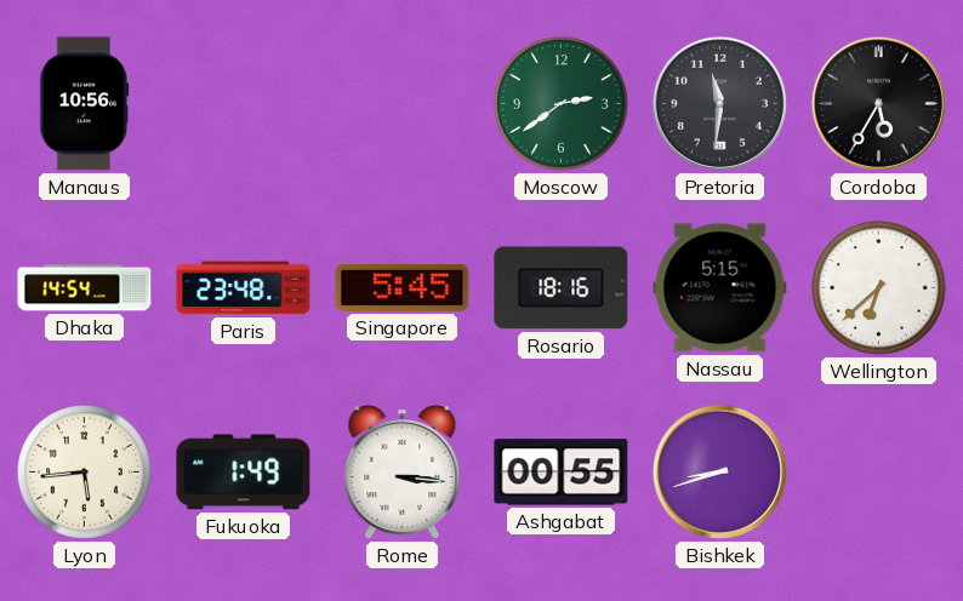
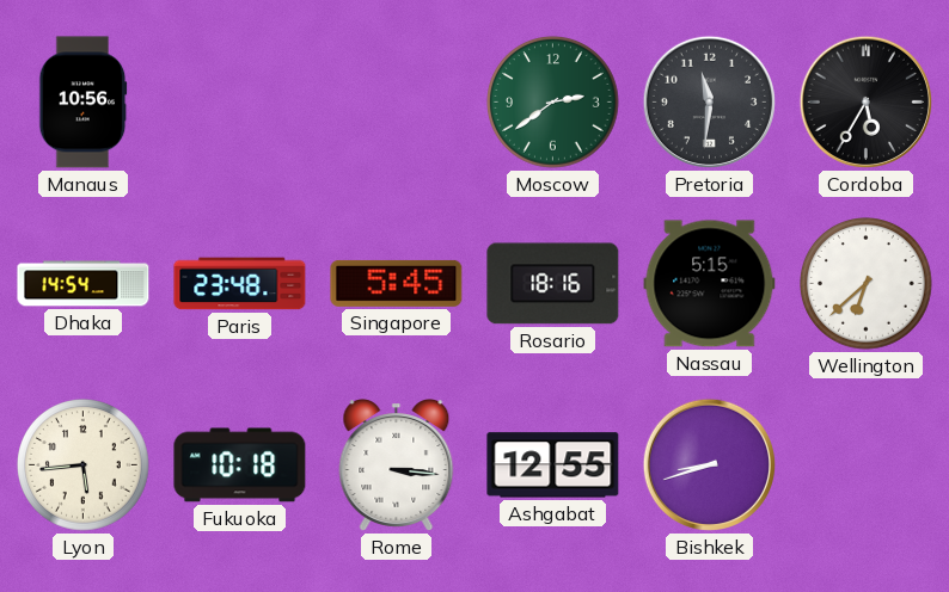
Fukuoka: 1:49 -> 10:18
Ashgabat: 00:55 -> 12:55
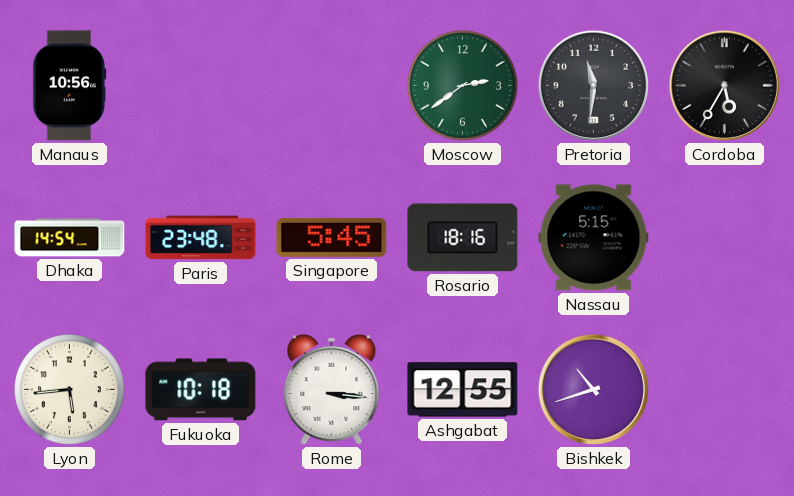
Wellington: 6:38 -> none
Bishkek: 8:42 -> 10:42
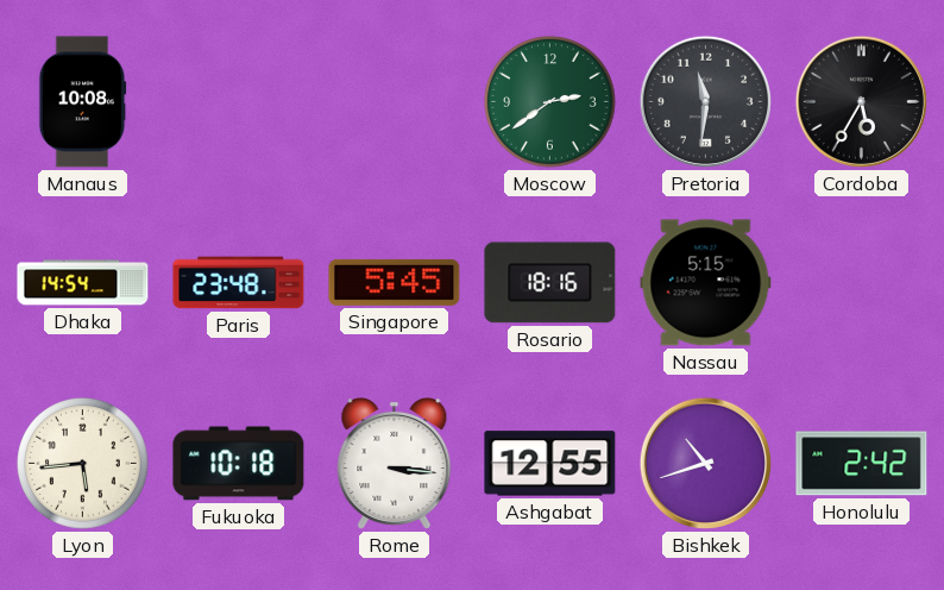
Manaus: 10:56 -> 10:08
Honolulu: none -> 2:42
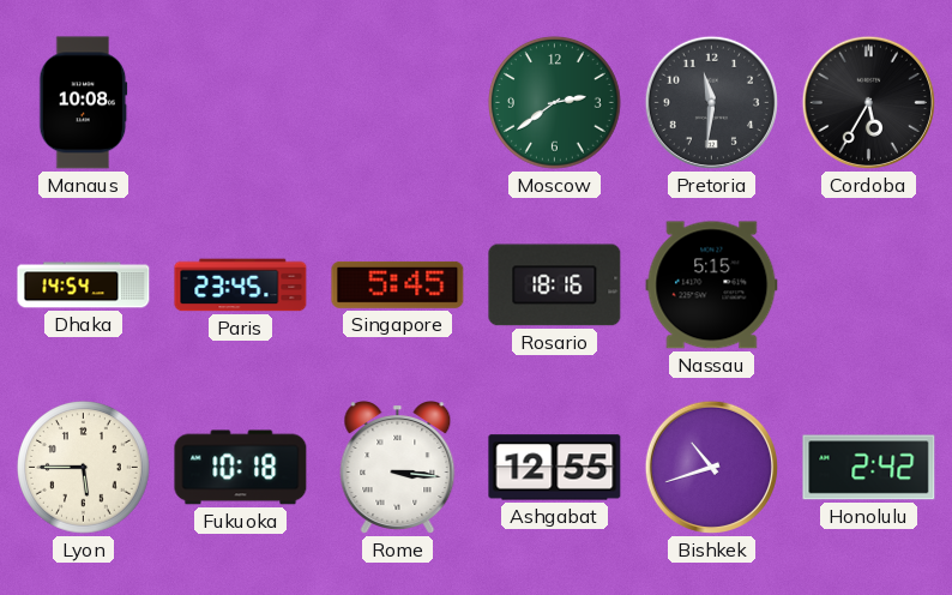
Paris: 23:48 -> 23:45
Lyon: 5:44 -> 5:45
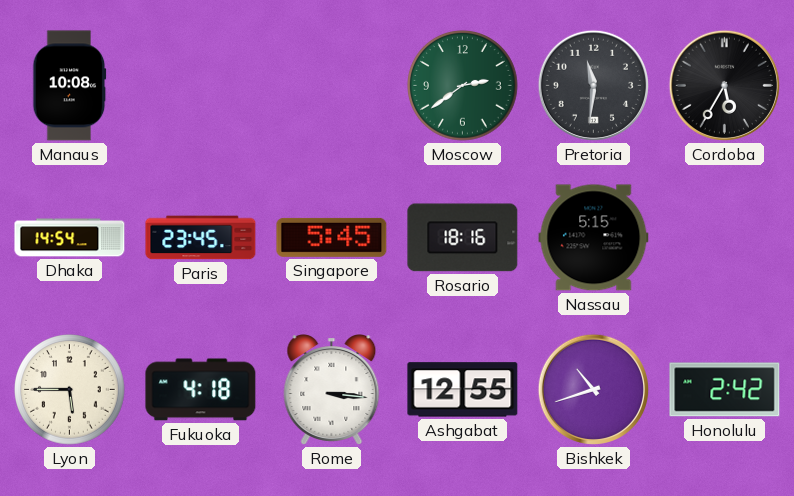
Fukuoka: 10:18 -> 4:18
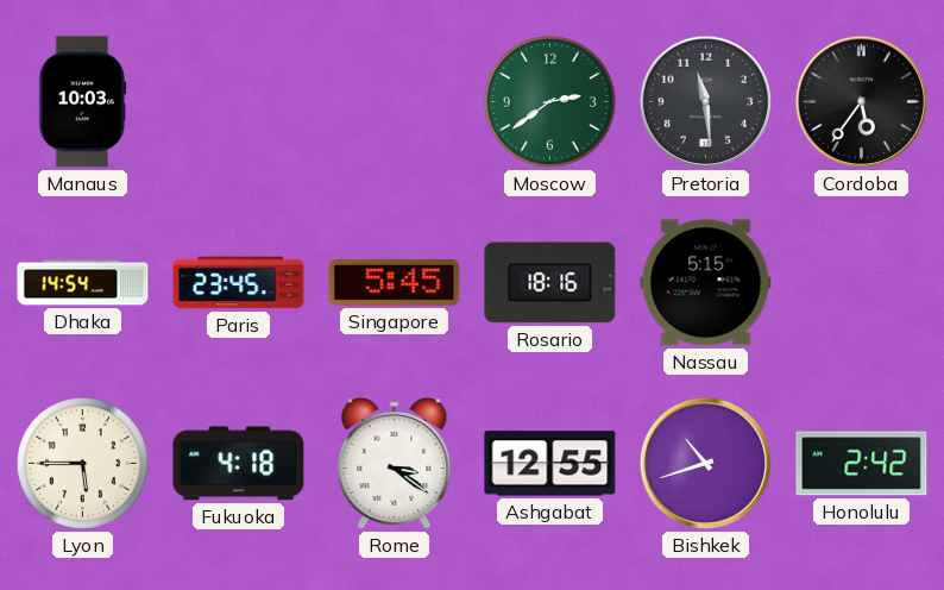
Manaus: 10:08 -> 10:03
Pretoria: 11:31 -> 11:29
Cordoba: 5:35 -> 5:36
Rome: 3:16 -> 3:21
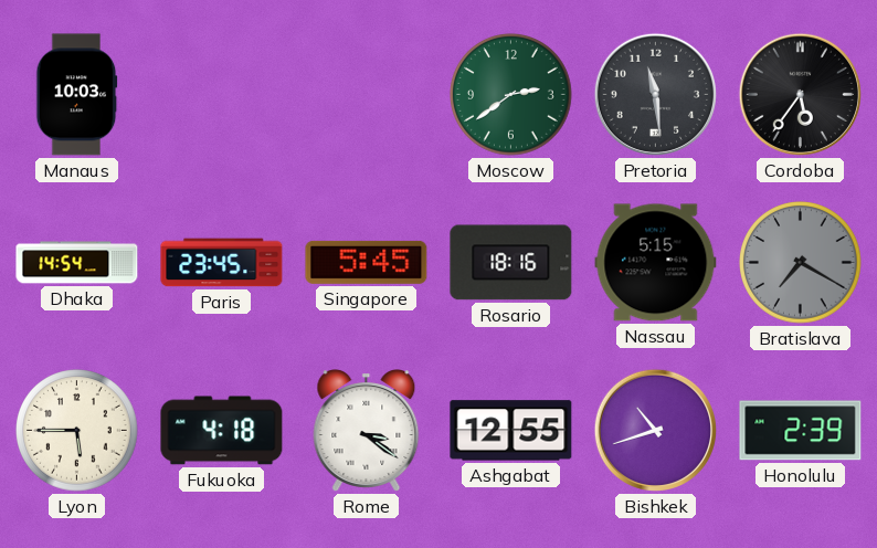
Bratislava: none -> 7:20
Honolulu: 2:42 -> 2:39
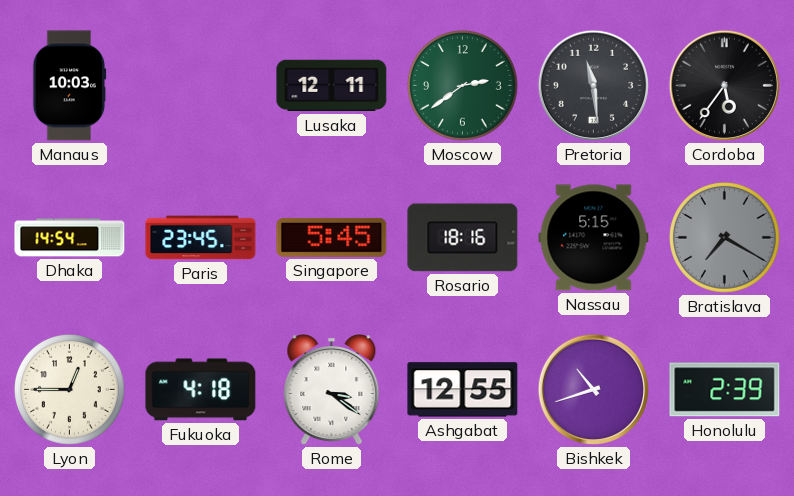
Lusaka: none -> 12:11
Lyon: 5:45 -> 12:45
